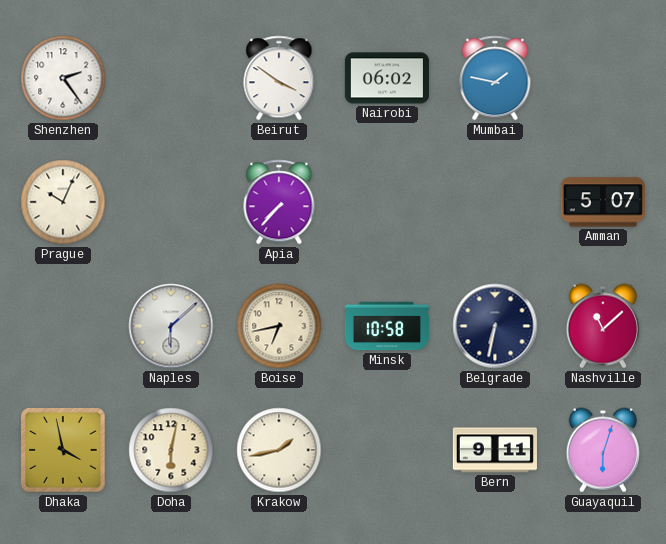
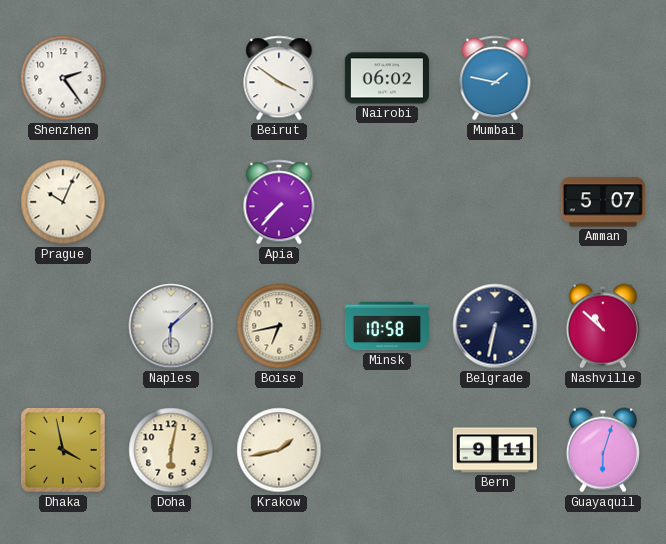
Nashville: 11:08 -> 10:52
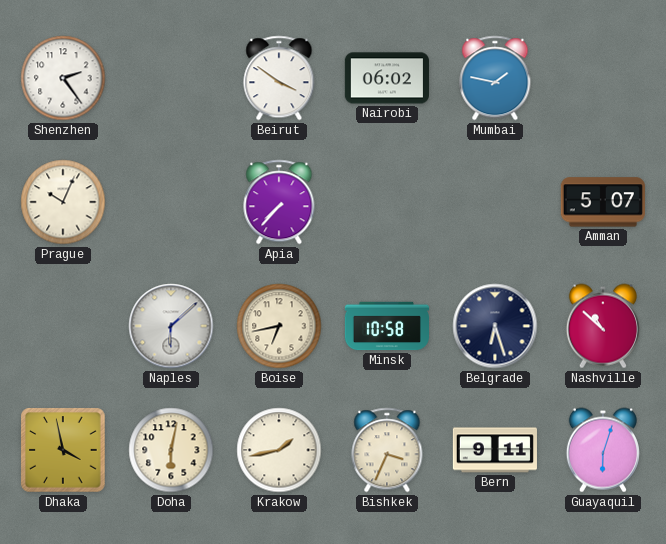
Belgrade: 6:32 -> 6:27
Bishkek: none -> 3:34
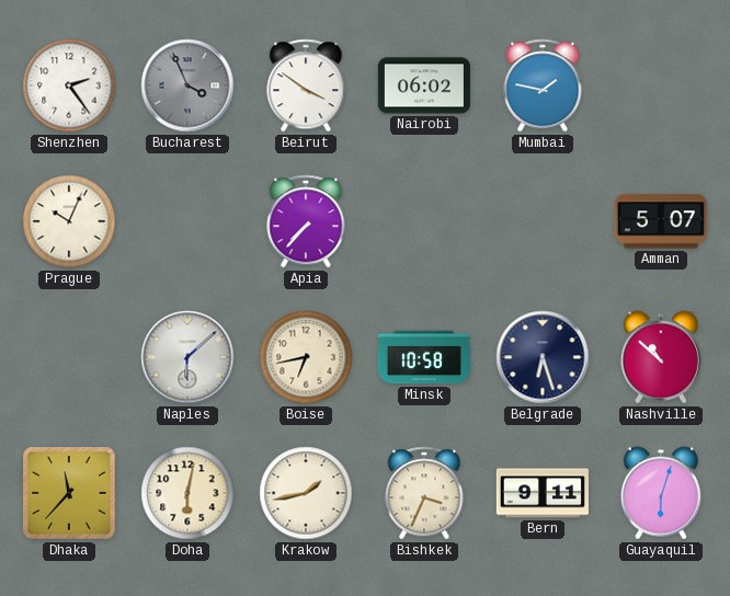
Bucharest: none -> 3:56
Dhaka: 3:58 -> 11:37
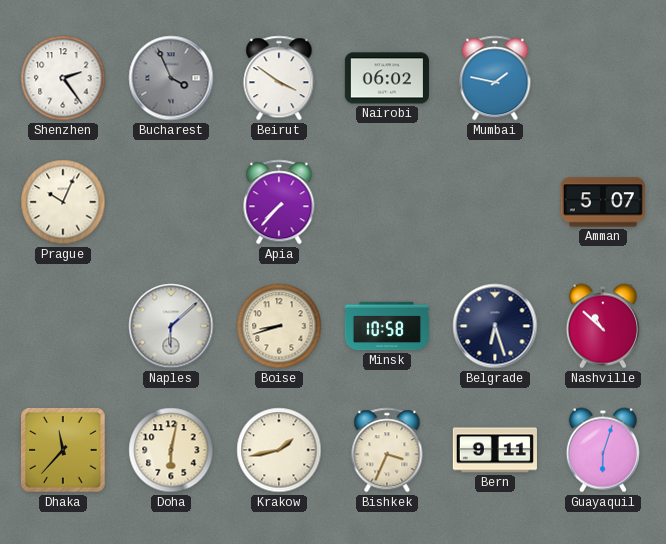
Boise: 6:43 -> 8:42
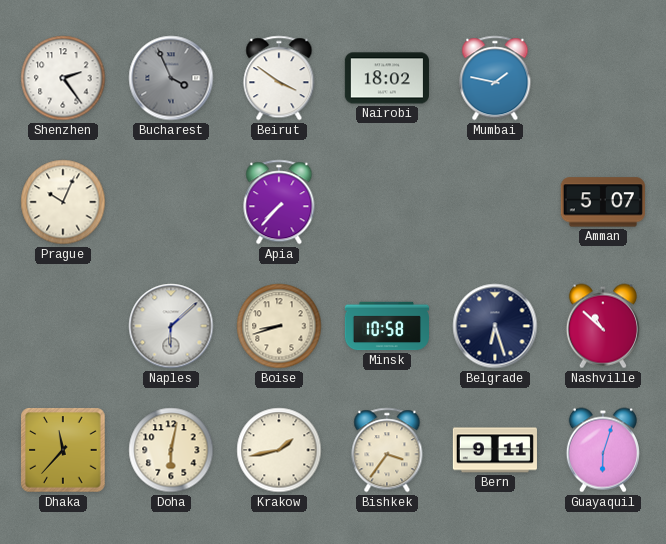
Nairobi: 06:02 -> 18:02
Bishkek: 3:34 -> 3:36
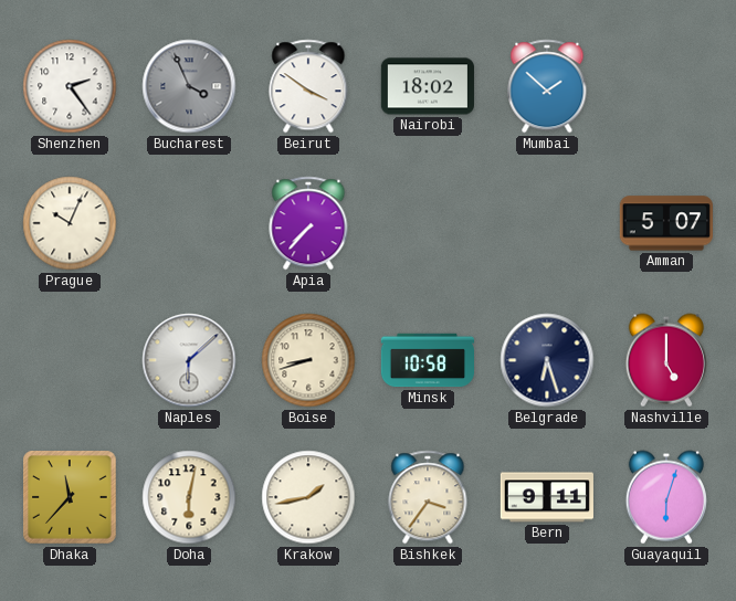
Mumbai: 1:47 -> 1:52
Nashville: 10:52 -> 5:00
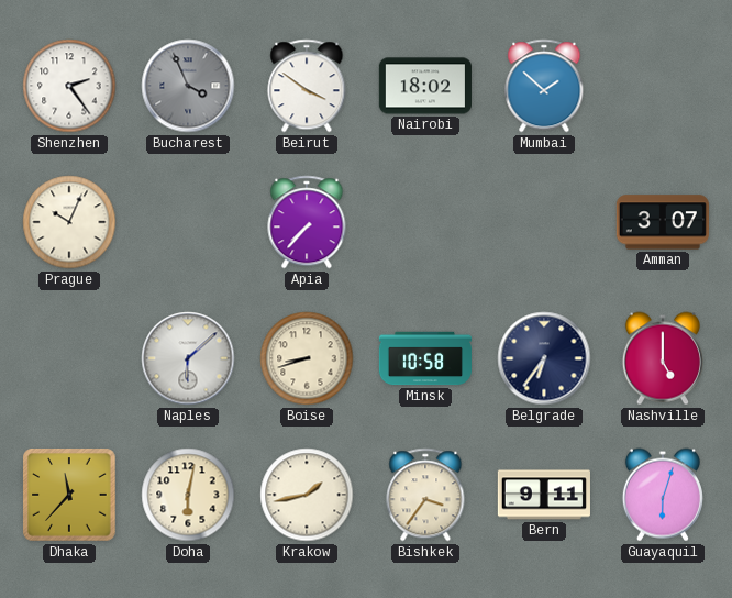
Amman: 5:07 -> 3:07
Belgrade: 6:27 -> 6:36
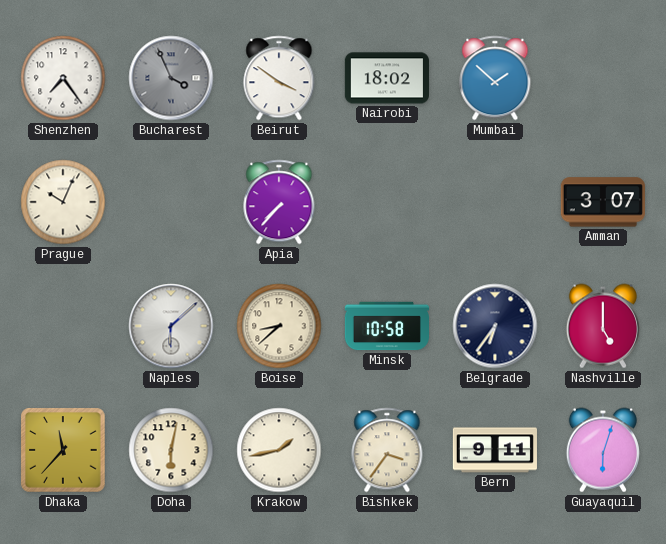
Shenzhen: 2:24 -> 7:24
Boise: 8:42 -> 8:38
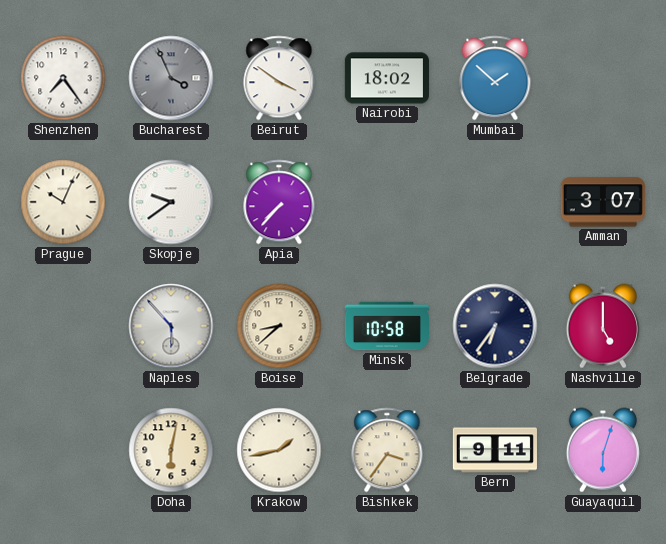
Skopje: none -> 9:39
Naples: 6:08 -> 5:53
Dhaka: 11:37 -> none
